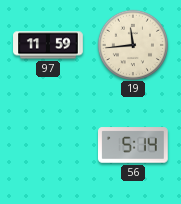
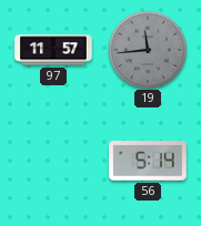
97: 11:59 -> 11:57
19 dial: cream -> grey
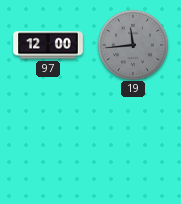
97: 11:57 -> 12:00
56: 5:14 -> none
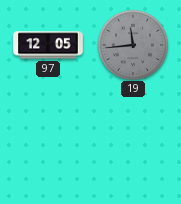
97: 12:00 -> 12:05
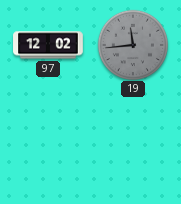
97: 12:05 -> 12:02
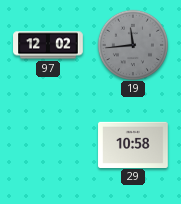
29: none -> 10:58
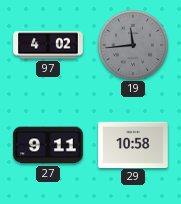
97: 12:02 -> 4:02
27: none -> 9:11
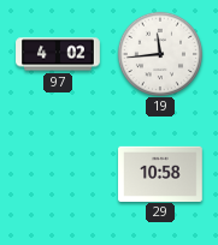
19 dial: grey -> white
27: 9:11 -> none
